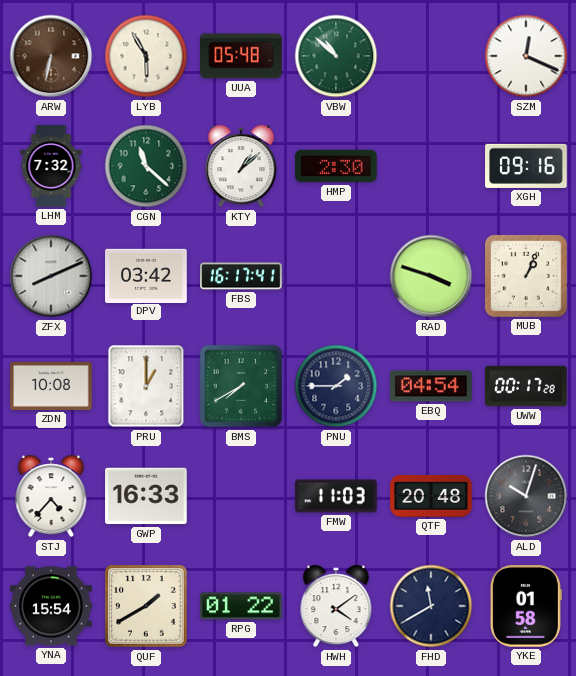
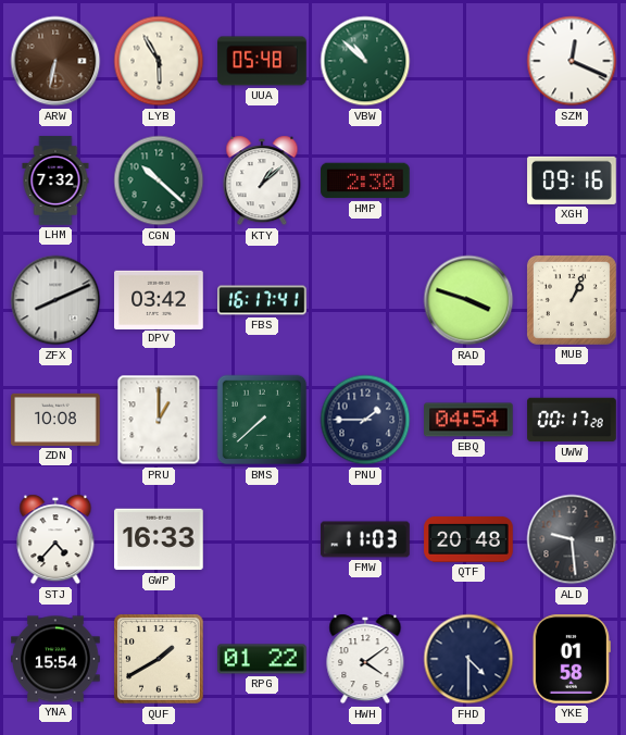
CGN: 11:22 -> 10:22
BMS: 7:40 -> 7:38
ALD: 10:03 -> 9:29
FHD: 11:40 -> 4:30
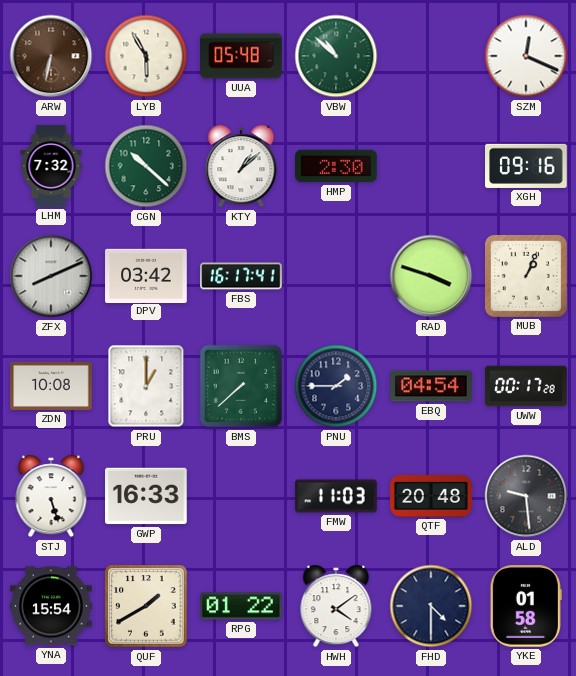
STJ: 4:37 -> 5:27
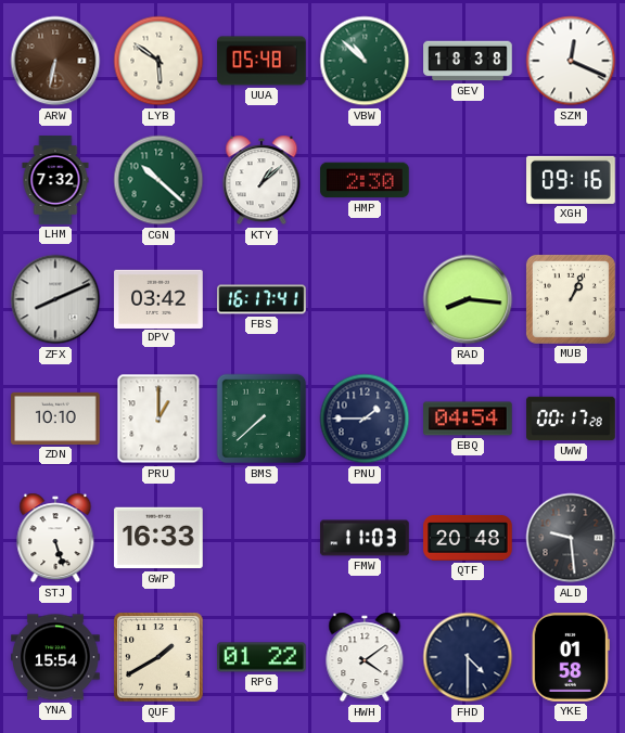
LYB: 5:55 -> 5:51
GEV: none -> 18:38
RAD: 3:48 -> 8:16
ZDN: 10:08 -> 10:10
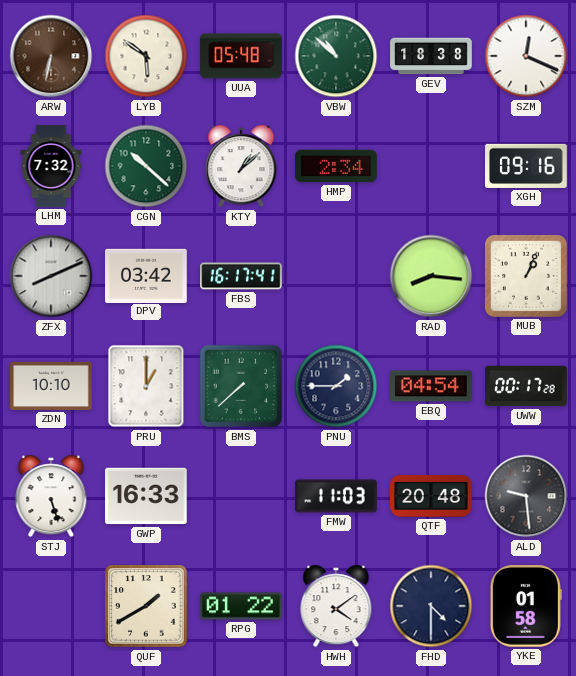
HMP: 2:30 -> 2:34
YNA: 15:54 -> none
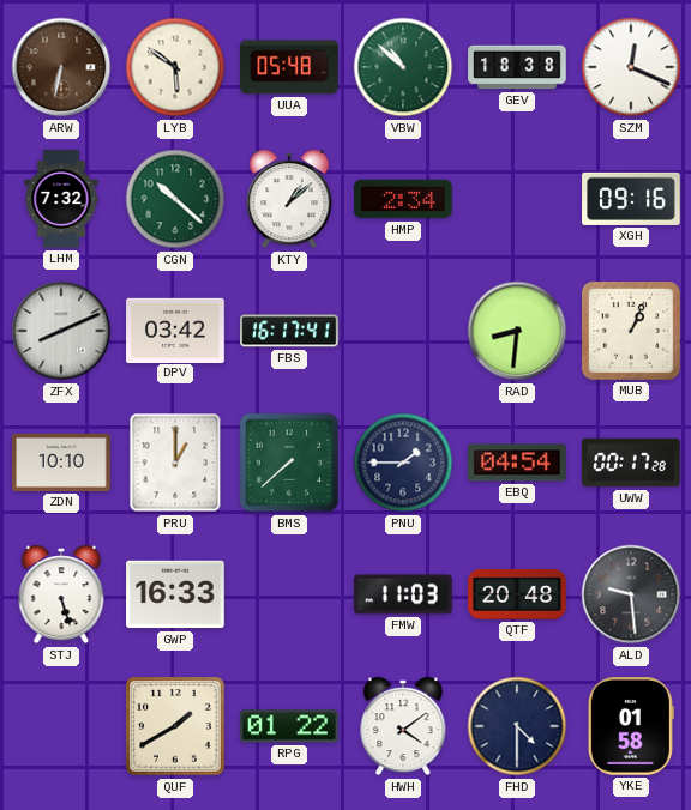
RAD: 8:16 -> 8:31
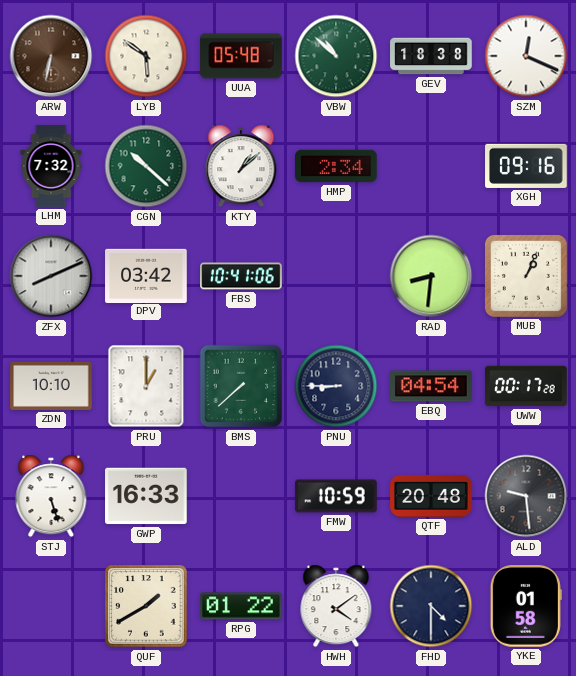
FBS: 16:17 -> 10:41
PNU: 1:45 -> 8:45
FMW: 11:03 -> 10:59
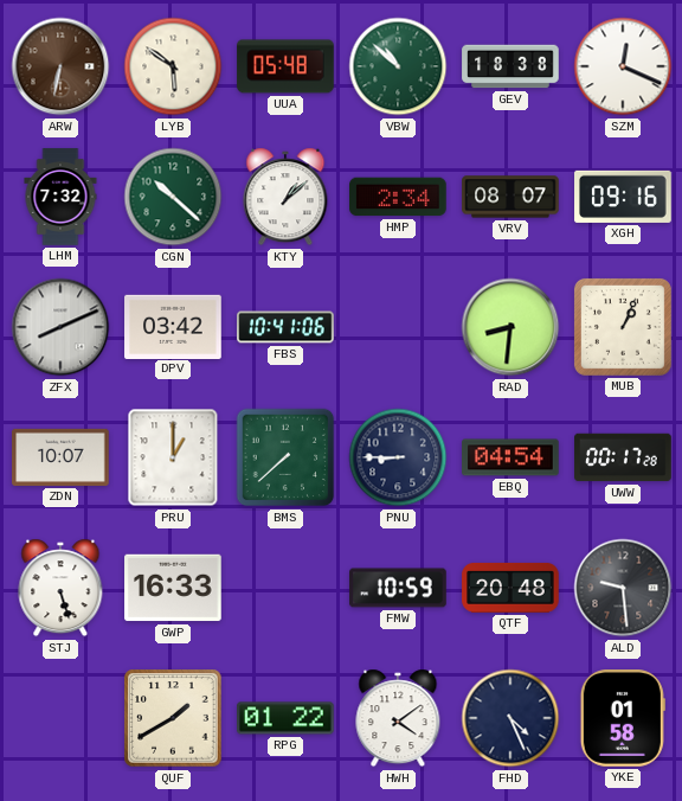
VRV: none -> 08:07
ZDN: 10:10 -> 10:07
FHD: 4:30 -> 4:26
